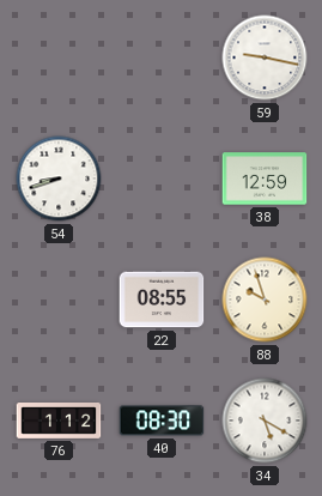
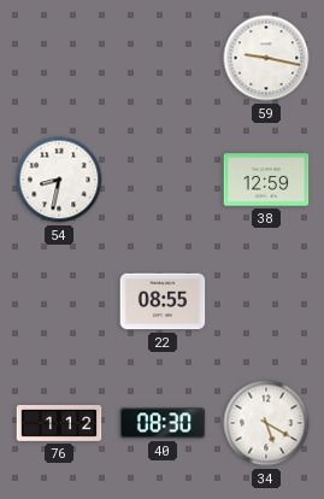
54: 8:42 -> 8:32
88: 9:57 -> none
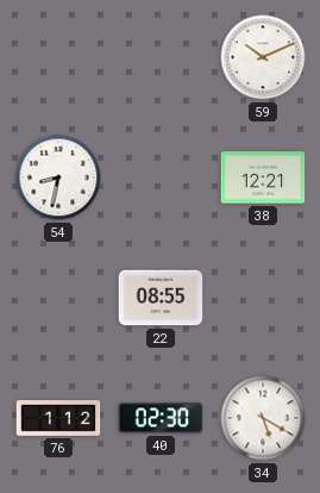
59: 9:17 -> 10:11
38: 12:59 -> 12:21
40: 08:30 -> 02:30
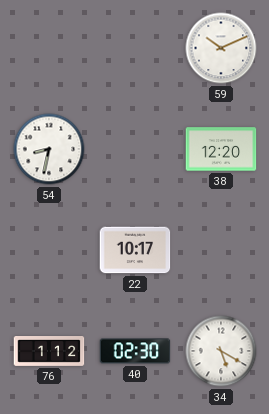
38: 12:21 -> 12:20
22: 08:55 -> 10:17
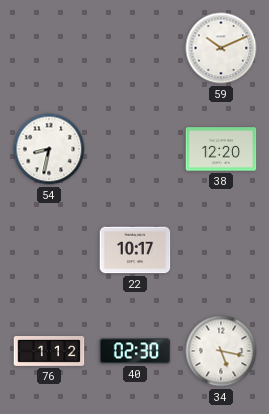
34: 5:20 -> 5:17
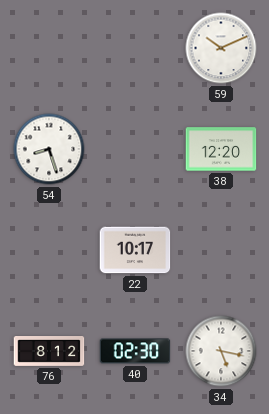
54: 8:32 -> 8:27
76: 1:12 -> 8:12
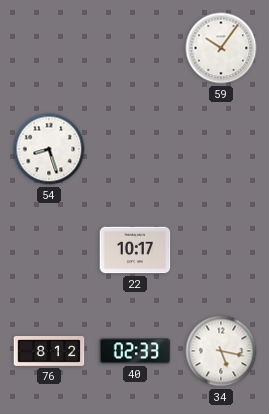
59: 10:11 -> 10:06
38: 12:20 -> none
40: 02:30 -> 02:33
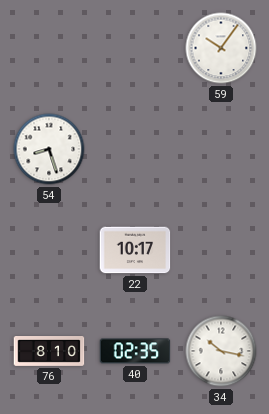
76: 8:12 -> 8:10
40: 02:33 -> 02:35
34: 5:17 -> 10:17
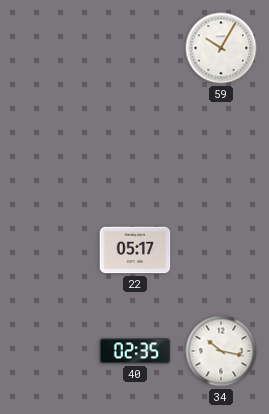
59: 10:06 -> 10:05
54: 8:27 -> none
22: 10:17 -> 05:17
76: 8:10 -> none
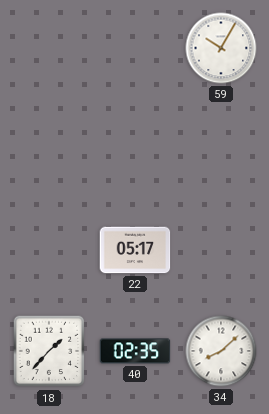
18: none -> 1:37
34: 10:17 -> 8:08
